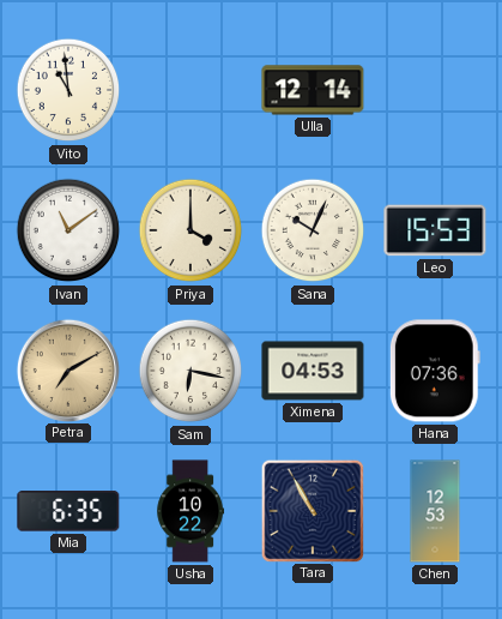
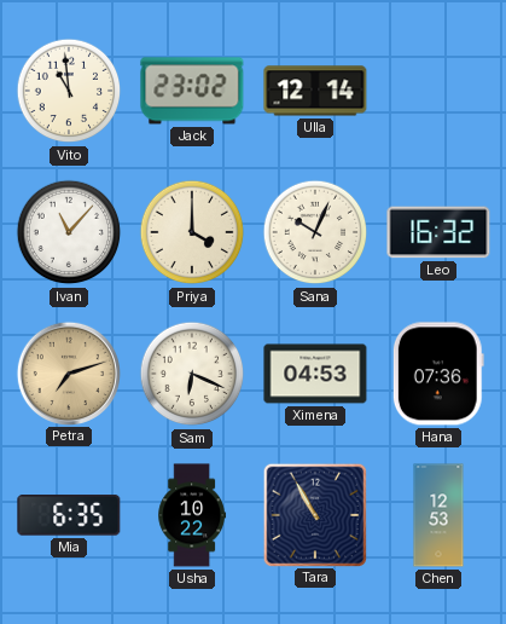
Jack: none -> 23:02
Ivan: 11:09 -> 11:07
Leo: 15:53 -> 16:32
Petra: 7:10 -> 7:12
Sam: 6:17 -> 6:19
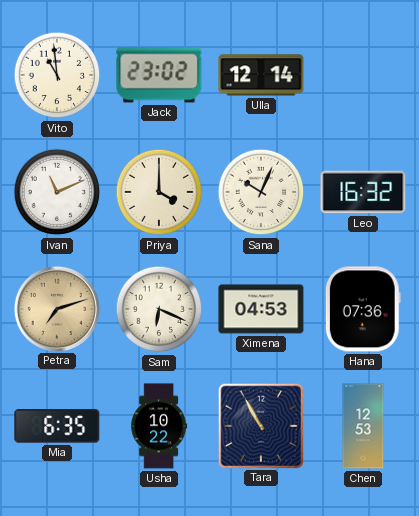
Ivan: 11:07 -> 11:11
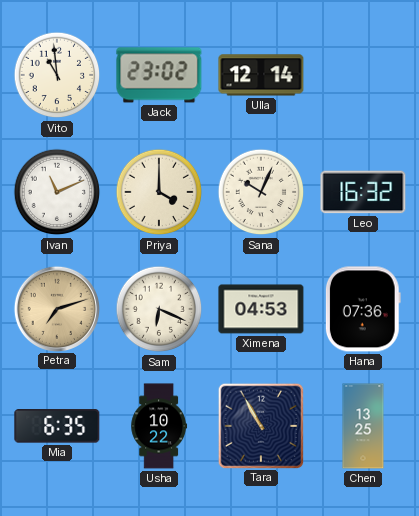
Chen: 12:53 -> 13:25
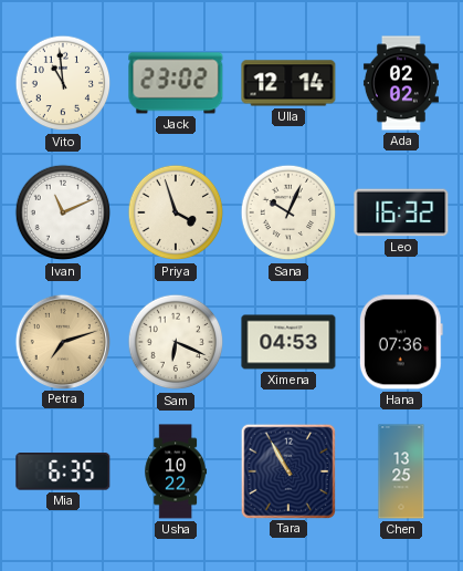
Ada: none -> 02:02
Priya: 4:00 -> 3:57
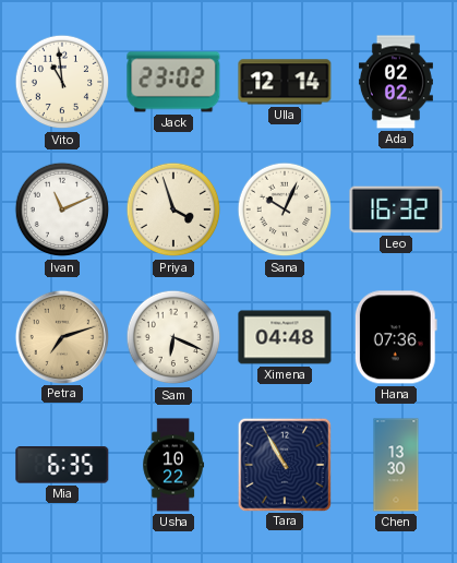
Ximena: 04:53 -> 04:48
Chen: 13:25 -> 13:30
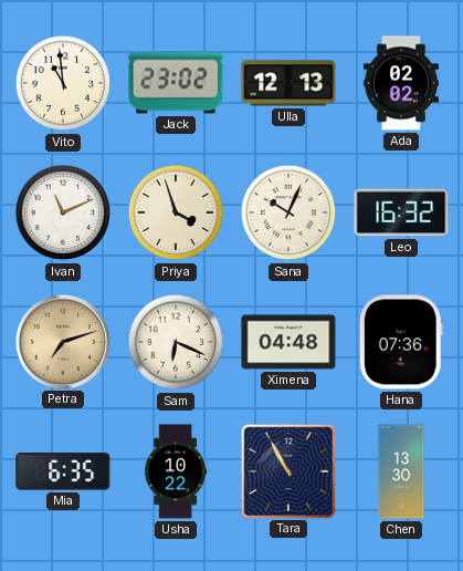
Ulla: 12:14 -> 12:13
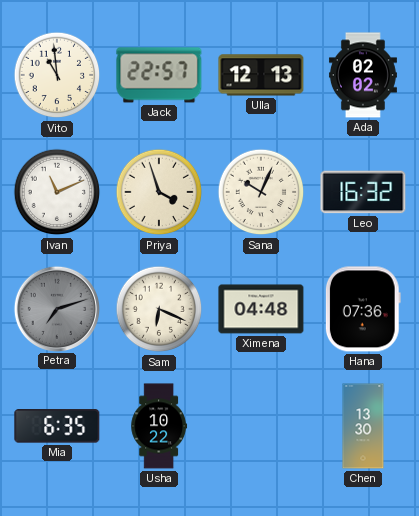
Jack: 23:02 -> 22:57
Petra dial: champagne -> grey
Tara: 10:55 -> none
